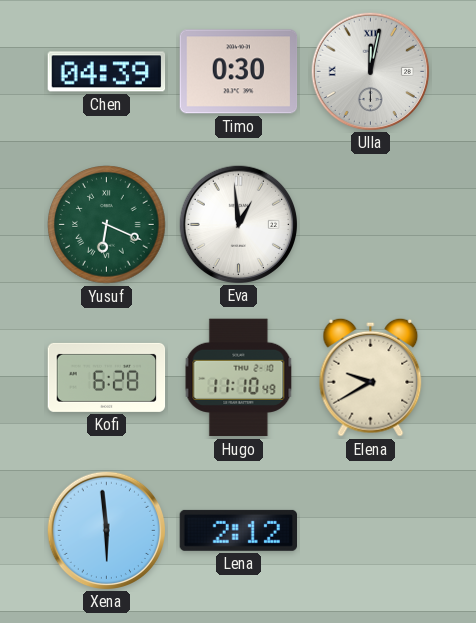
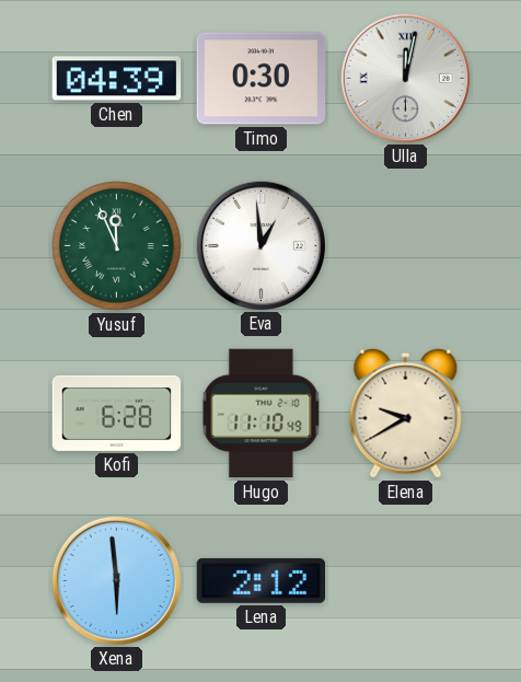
Yusuf: 6:19 -> 11:56
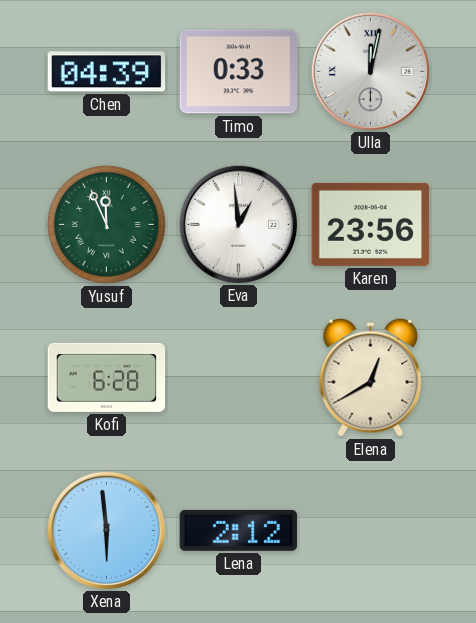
Timo: 0:30 -> 0:33
Karen: none -> 23:56
Hugo: 11:10 -> none
Elena: 9:40 -> 12:40
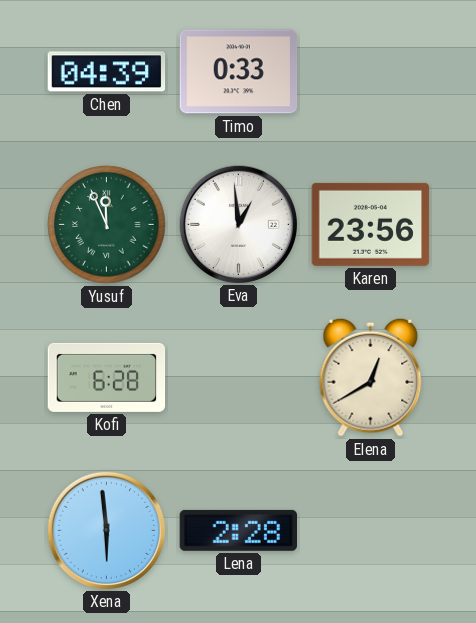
Ulla: 12:02 -> none
Lena: 2:12 -> 2:28
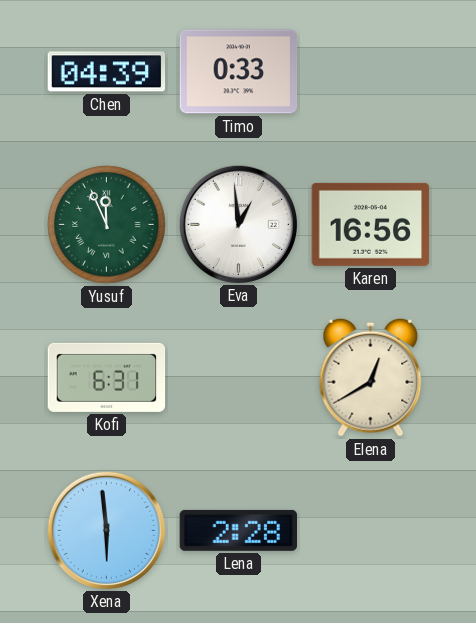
Karen: 23:56 -> 16:56
Kofi: 6:28 -> 6:31
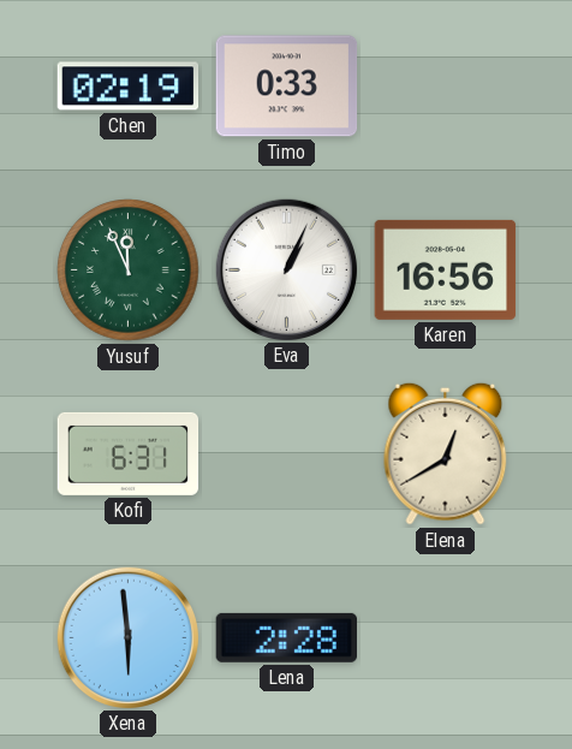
Chen: 04:39 -> 02:19
Eva: 12:59 -> 1:04
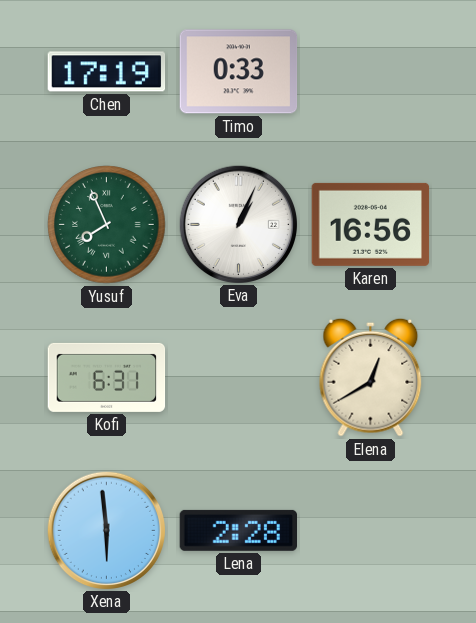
Chen: 02:19 -> 17:19
Yusuf: 11:56 -> 7:56
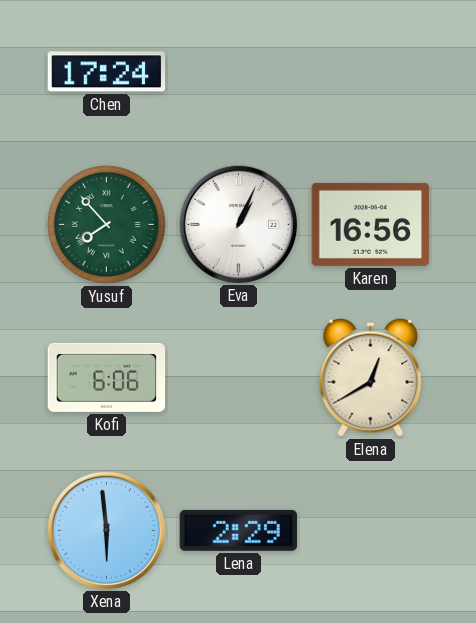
Chen: 17:19 -> 17:24
Timo: 0:33 -> none
Yusuf: 7:56 -> 7:53
Kofi: 6:31 -> 6:06
Lena: 2:28 -> 2:29
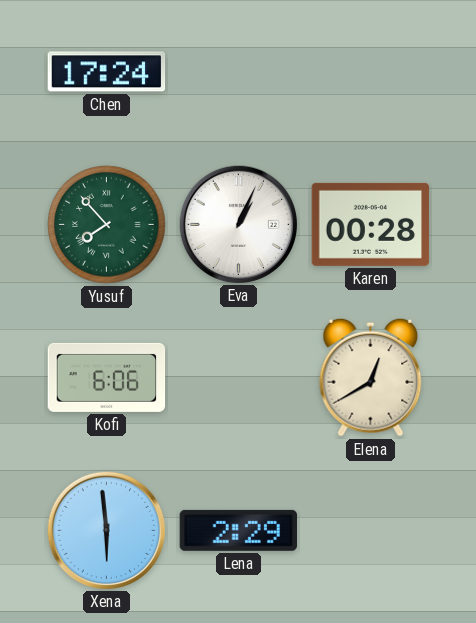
Karen: 16:56 -> 00:28
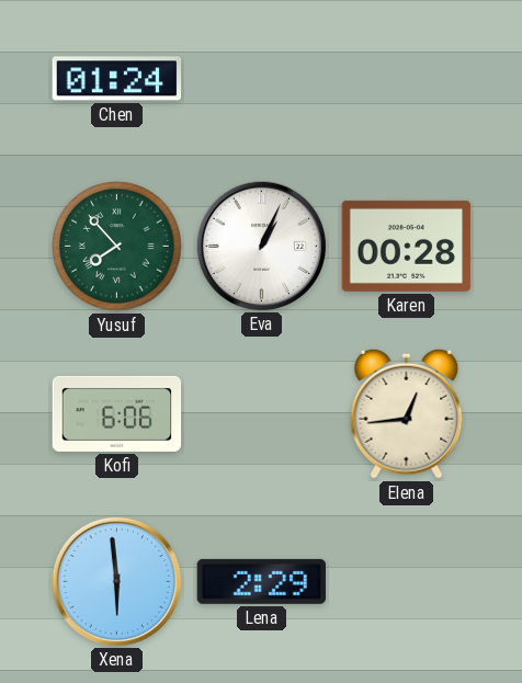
Chen: 17:24 -> 01:24
Elena: 12:40 -> 12:44
